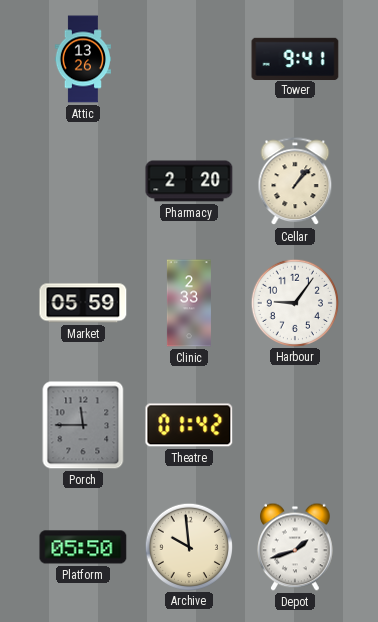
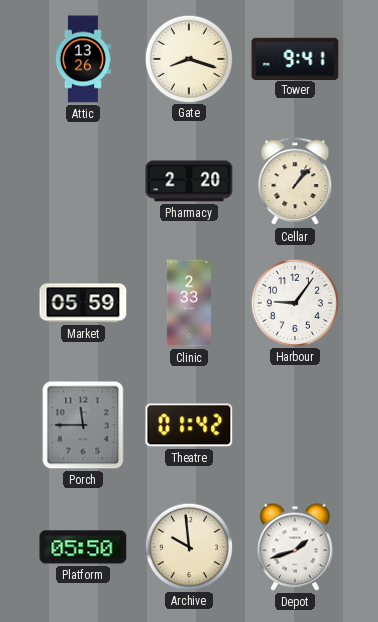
Gate: none -> 8:18
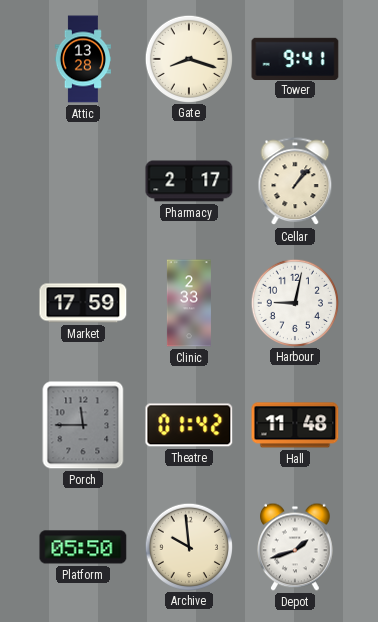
Attic: 13:26 -> 13:28
Pharmacy: 2:20 -> 2:17
Market: 05:59 -> 17:59
Harbour: 9:06 -> 9:02
Hall: none -> 11:48
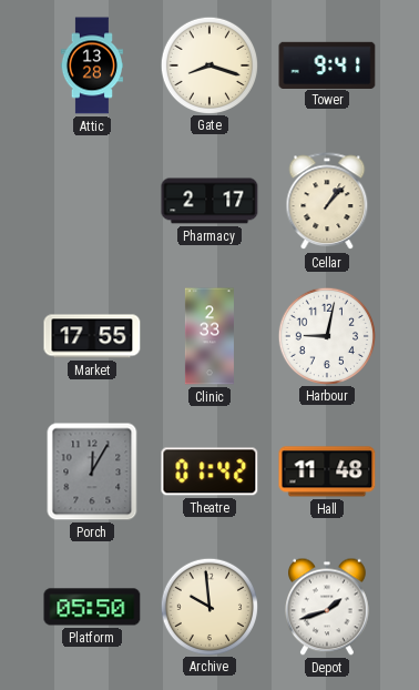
Market: 17:59 -> 17:55
Porch: 11:45 -> 12:05
